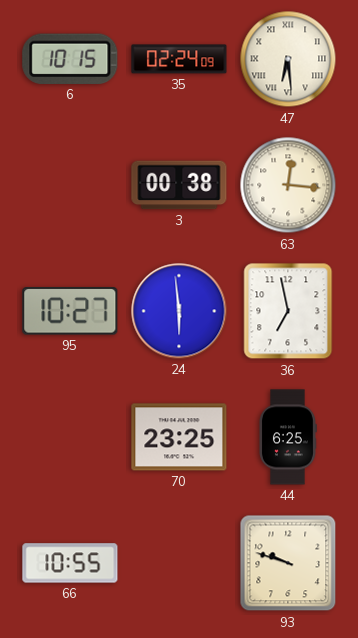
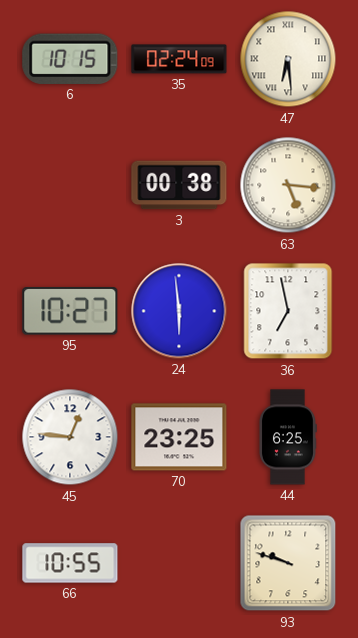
63: 12:16 -> 5:16
45: none -> 12:46
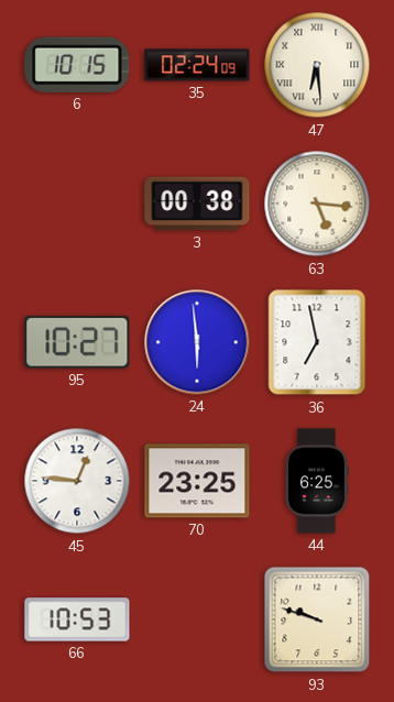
66: 10:55 -> 10:53
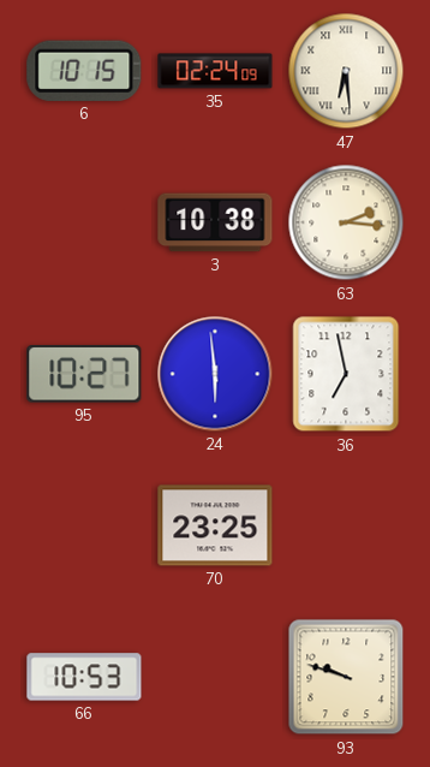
3: 00:38 -> 10:38
63: 5:16 -> 2:16
45: 12:46 -> none
44: 6:25 -> none
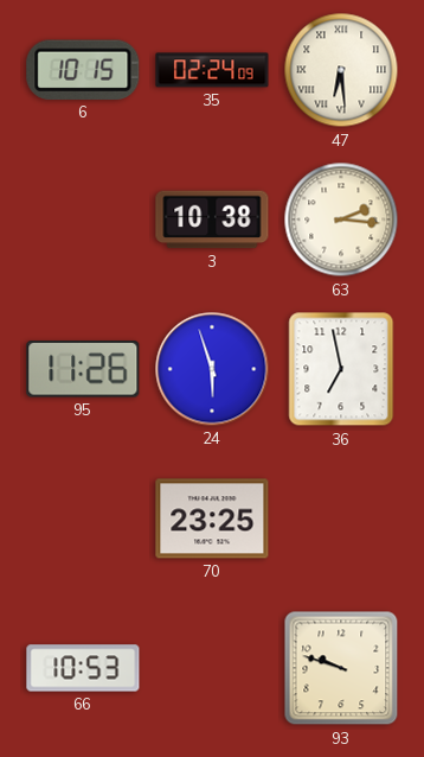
95: 10:27 -> 11:26
24: 5:59 -> 5:57
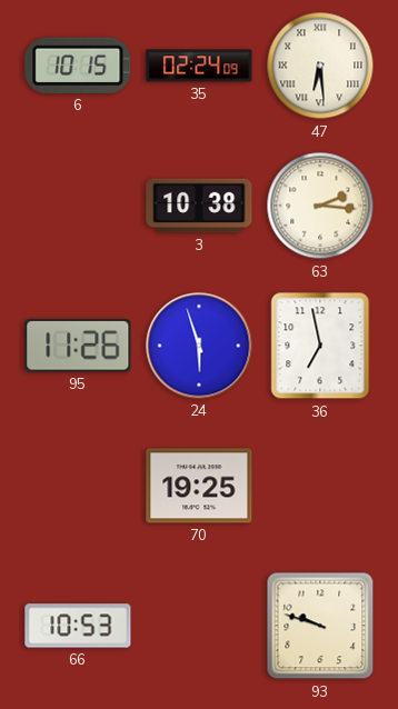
70: 23:25 -> 19:25
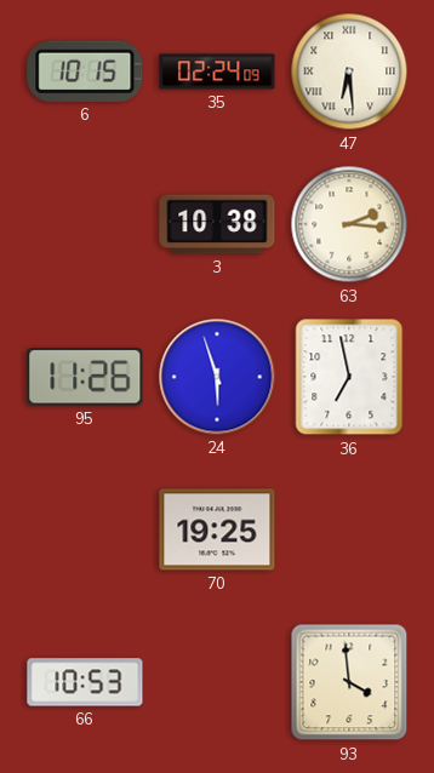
93: 9:48 -> 3:59
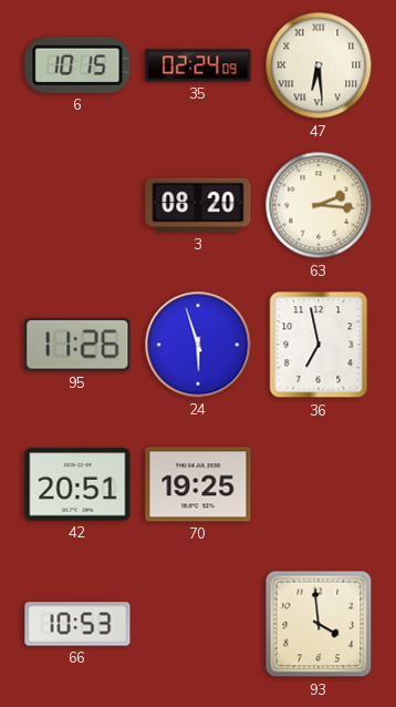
3: 10:38 -> 08:20
42: none -> 20:51
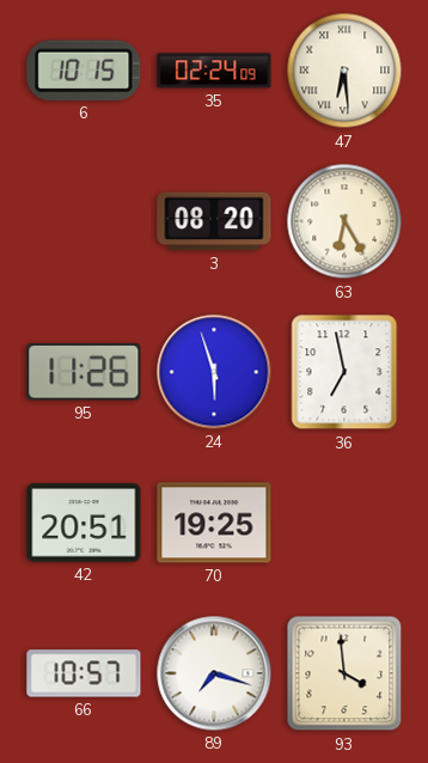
63: 2:16 -> 6:25
66: 10:53 -> 10:57
89: none -> 7:18
